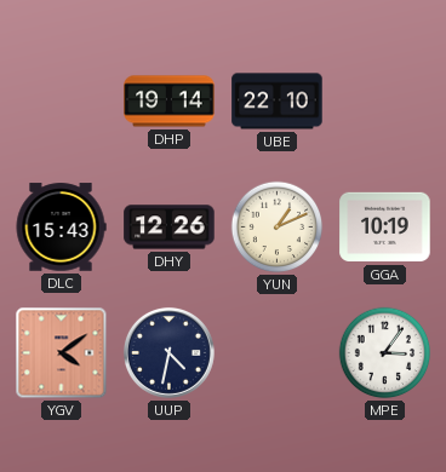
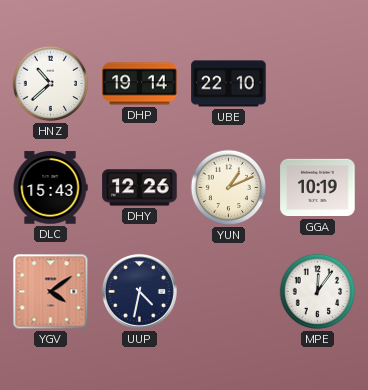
HNZ: none -> 10:38
MPE: 3:06 -> 12:06
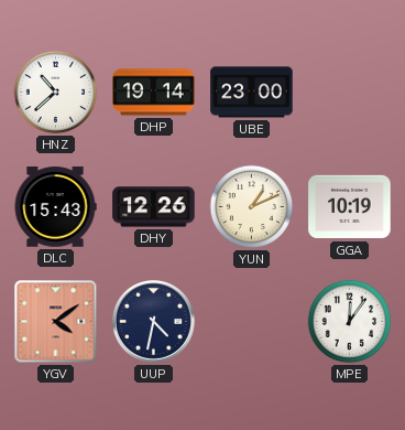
UBE: 22:10 -> 23:00
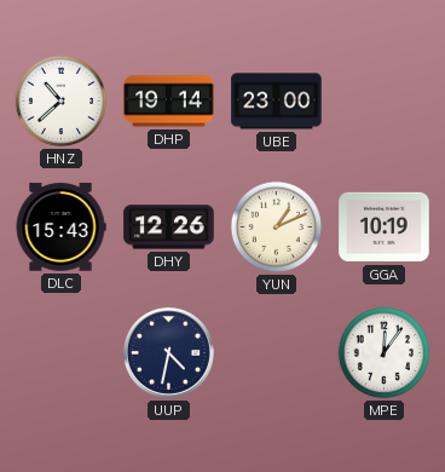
YGV: 4:09 -> none
